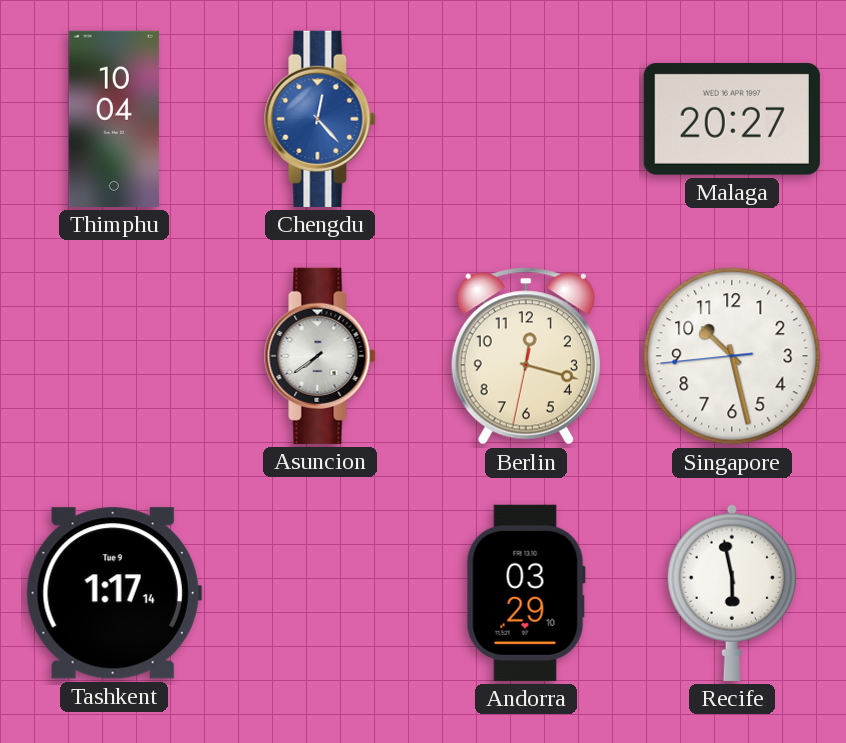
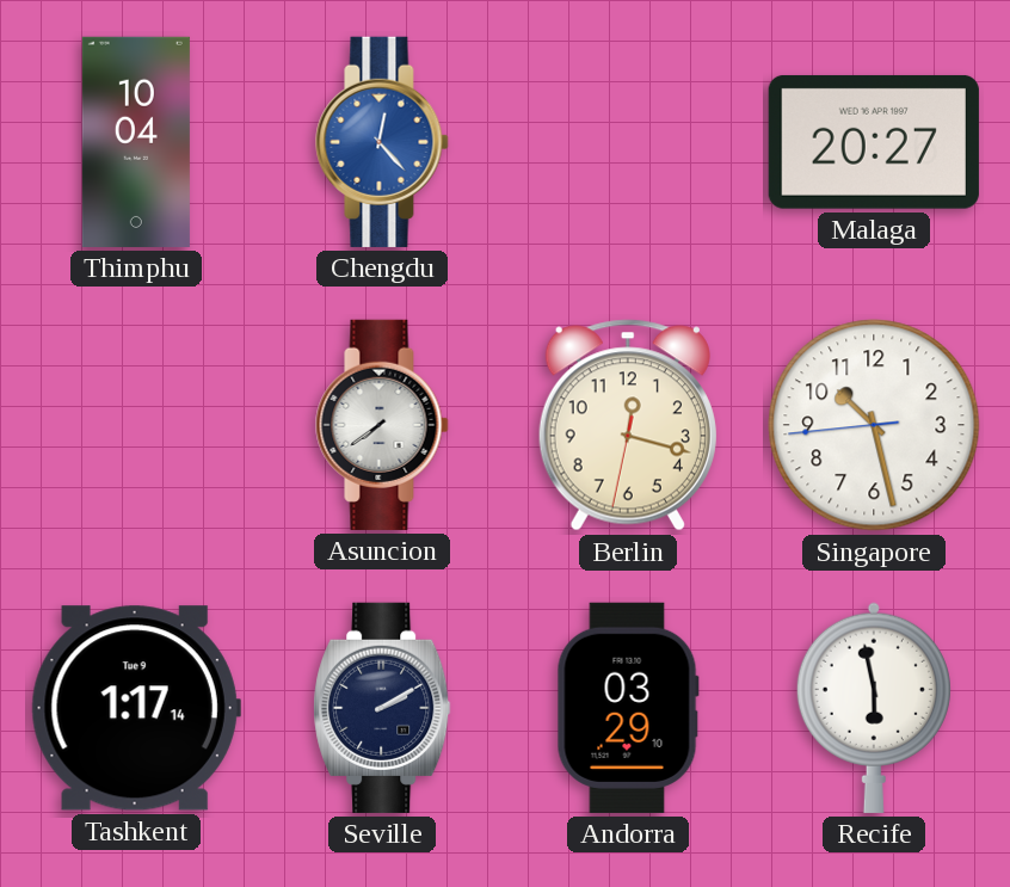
Seville: none -> 2:10
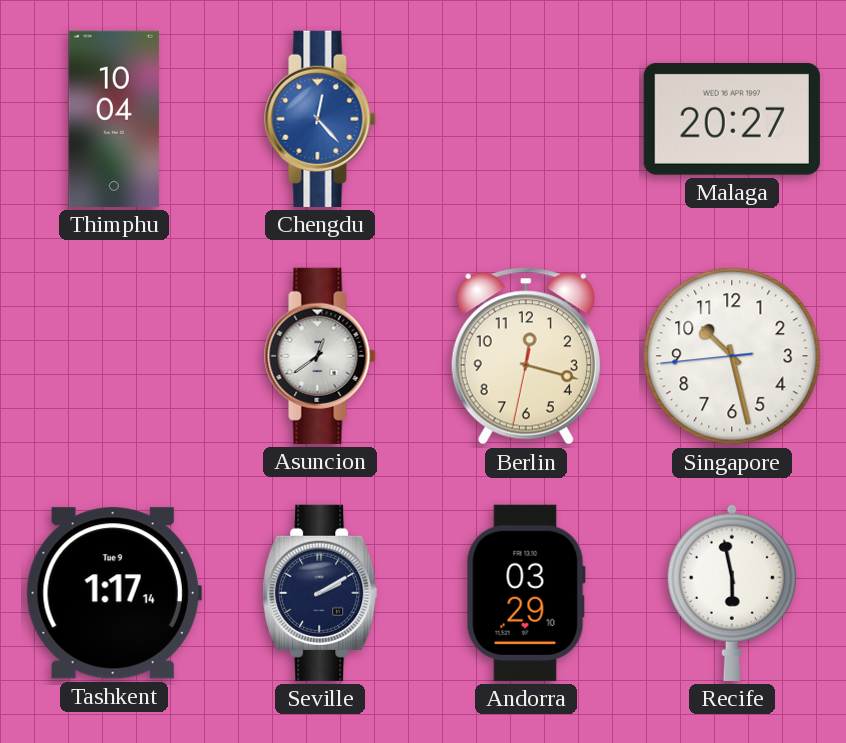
Asuncion: 7:39 -> 12:39
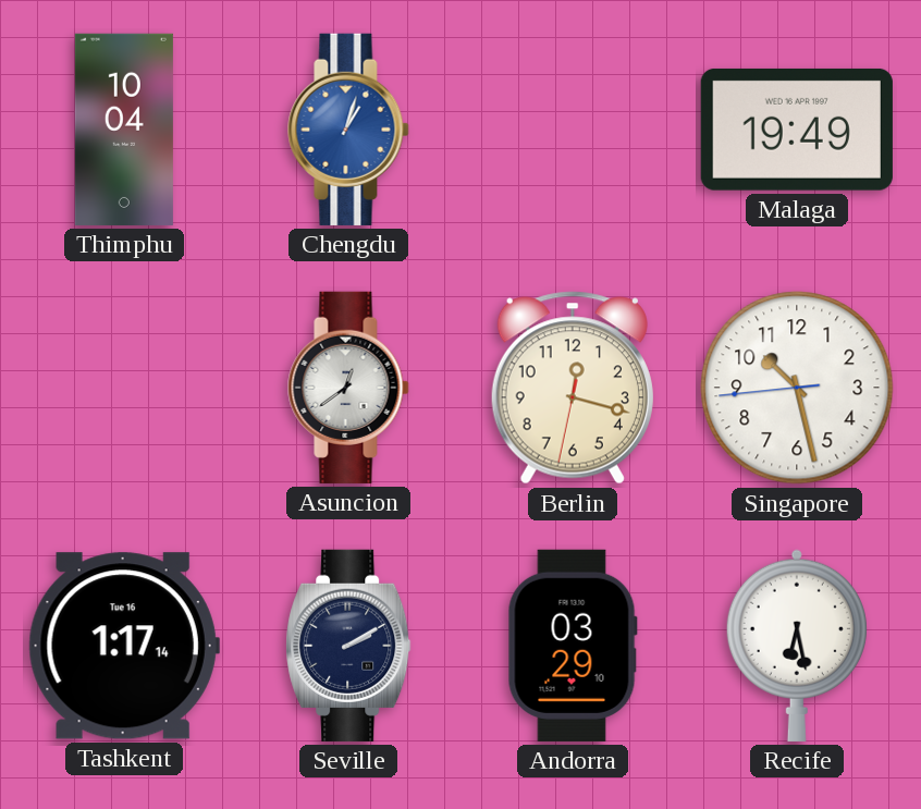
Chengdu: 12:23 -> 1:03
Malaga: 20:27 -> 19:49
Tashkent date: Tue 9 -> Tue 16
Recife: 5:58 -> 6:28
